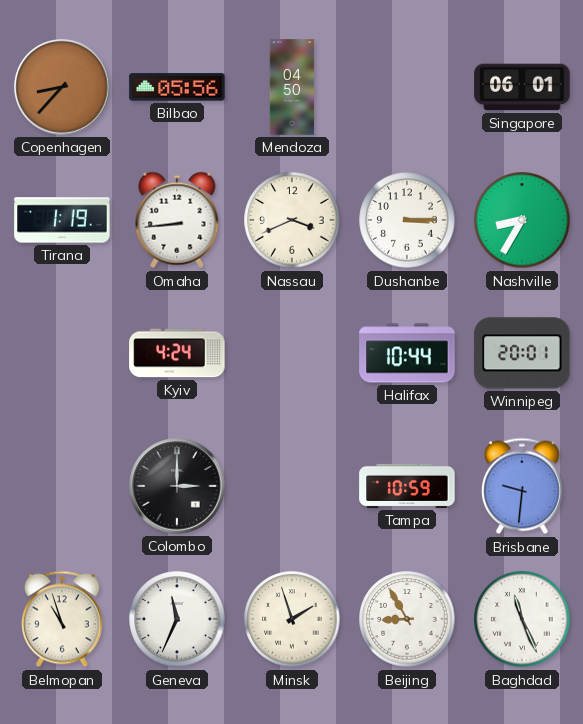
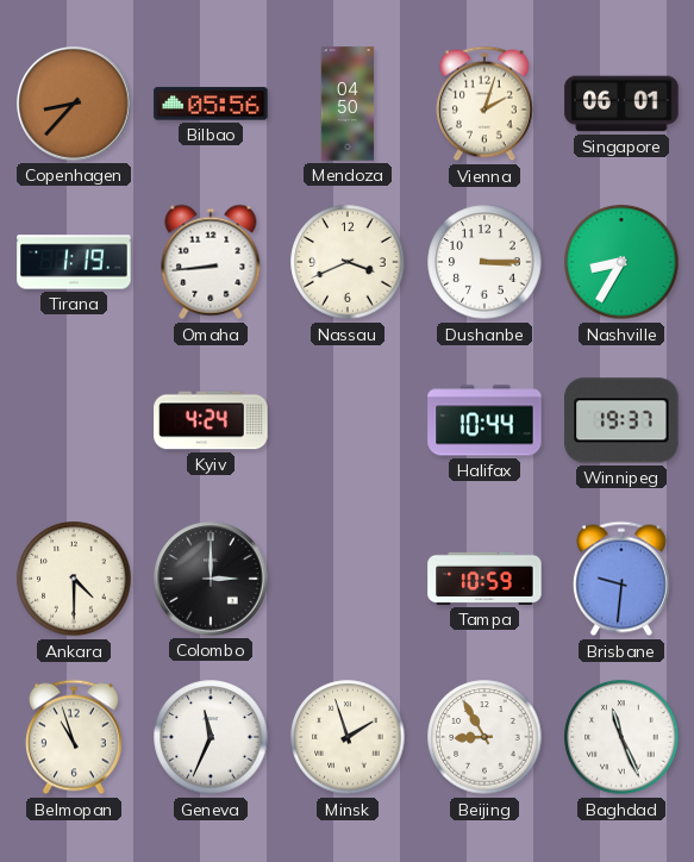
Vienna: none -> 2:03
Winnipeg: 20:01 -> 19:37
Ankara: none -> 4:30
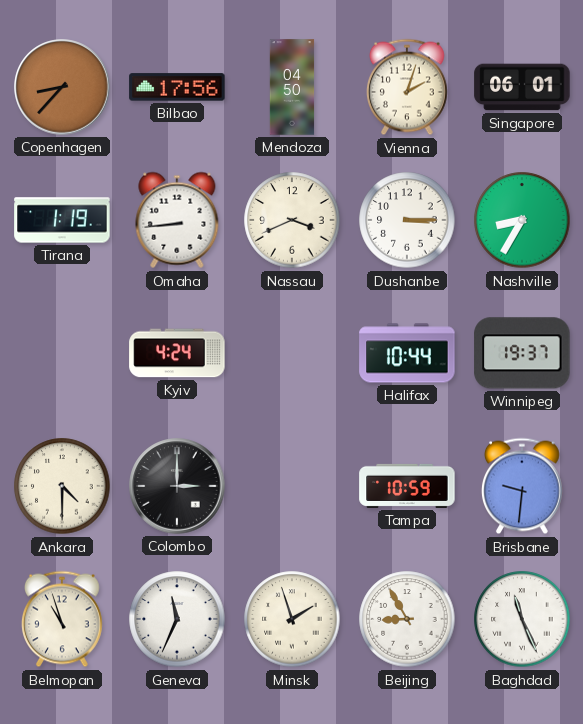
Bilbao: 05:56 -> 17:56
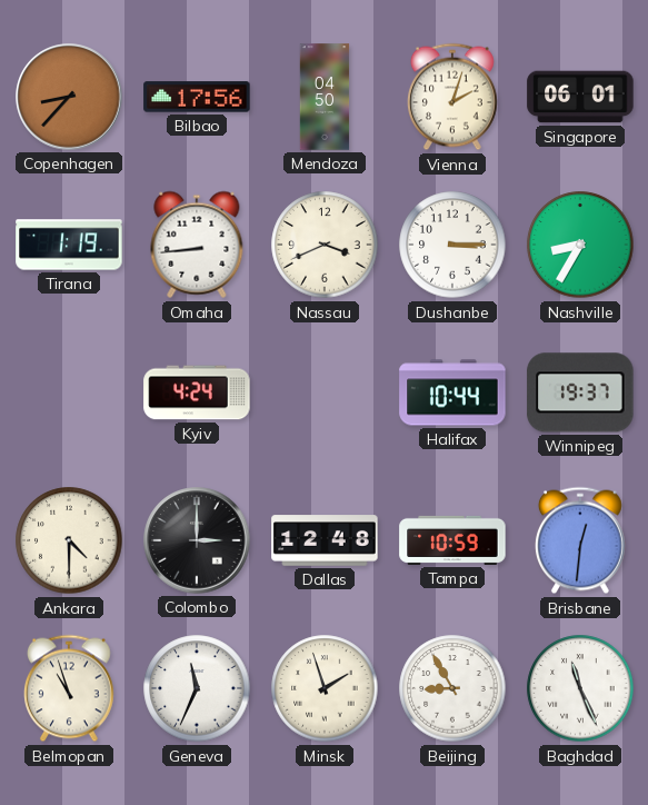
Dallas: none -> 12:48
Brisbane: 9:31 -> 12:31
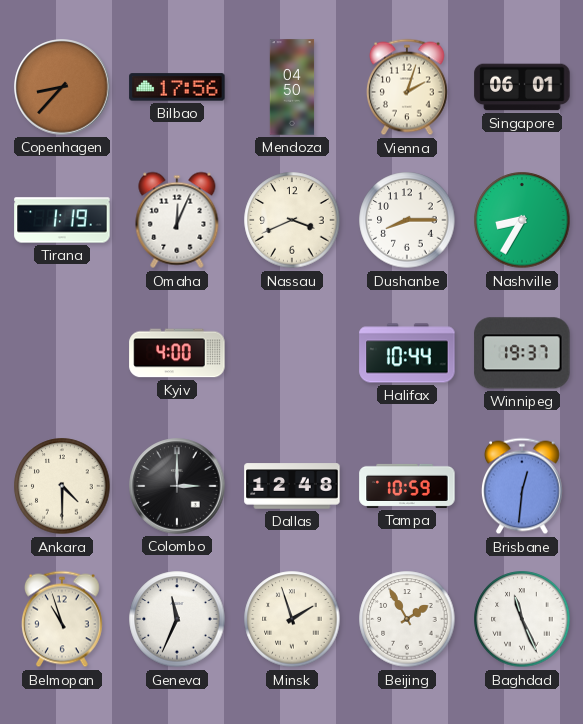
Omaha: 8:44 -> 12:04
Dushanbe: 3:15 -> 8:15
Kyiv: 4:24 -> 4:00
Beijing: 8:55 -> 1:55
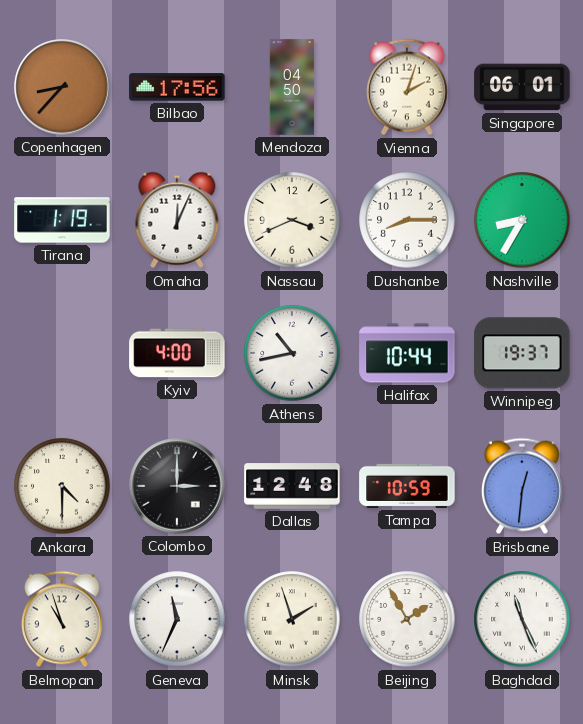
Athens: none -> 10:43
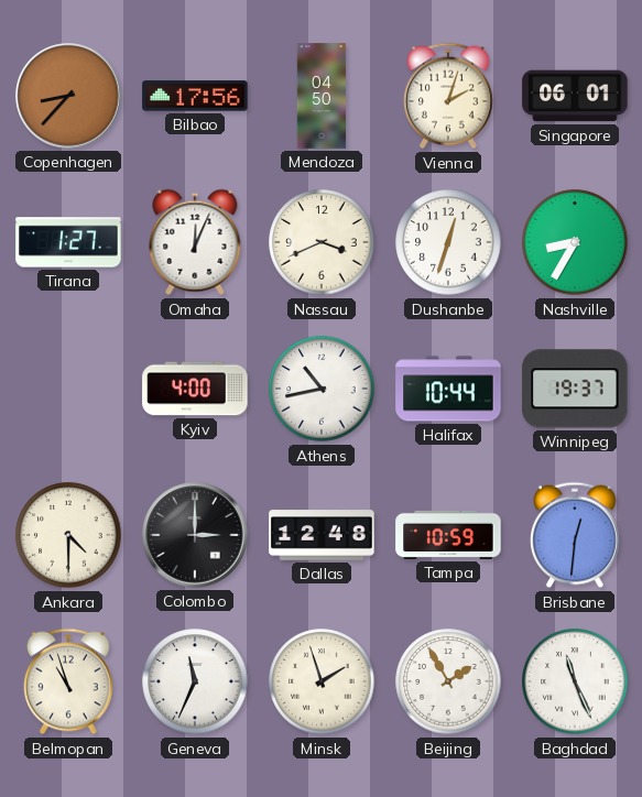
Tirana: 1:19 -> 1:27
Dushanbe: 8:15 -> 12:33
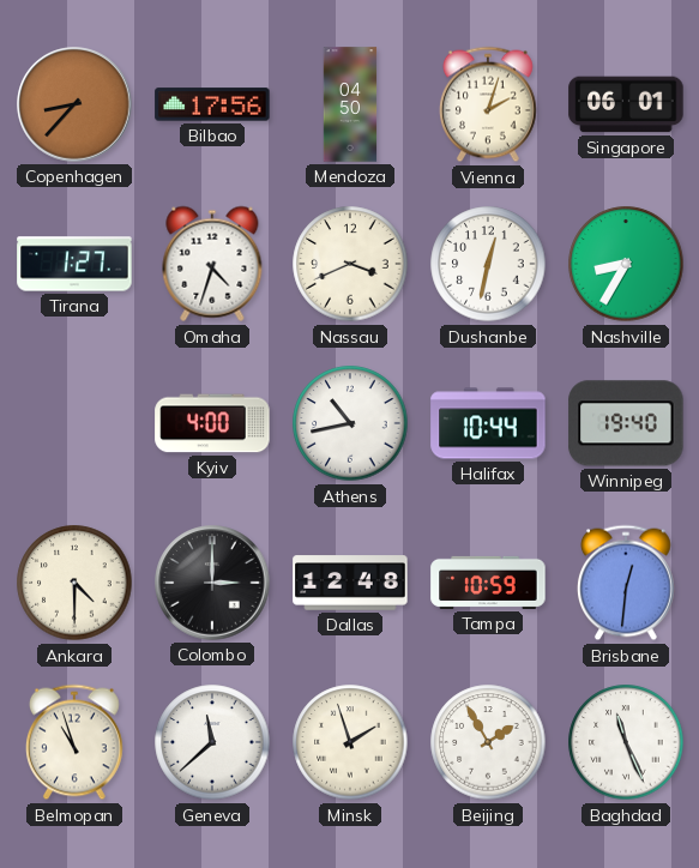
Omaha: 12:04 -> 4:33
Dushanbe: 12:33 -> 12:32
Winnipeg: 19:37 -> 19:40
Geneva: 11:34 -> 11:38
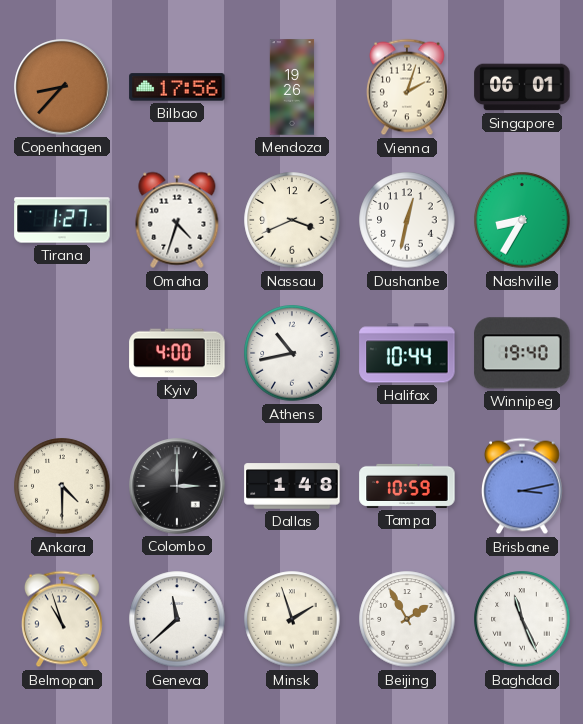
Mendoza: 04:50 -> 19:26
Dallas: 12:48 -> 1:48
Brisbane: 12:31 -> 3:13
